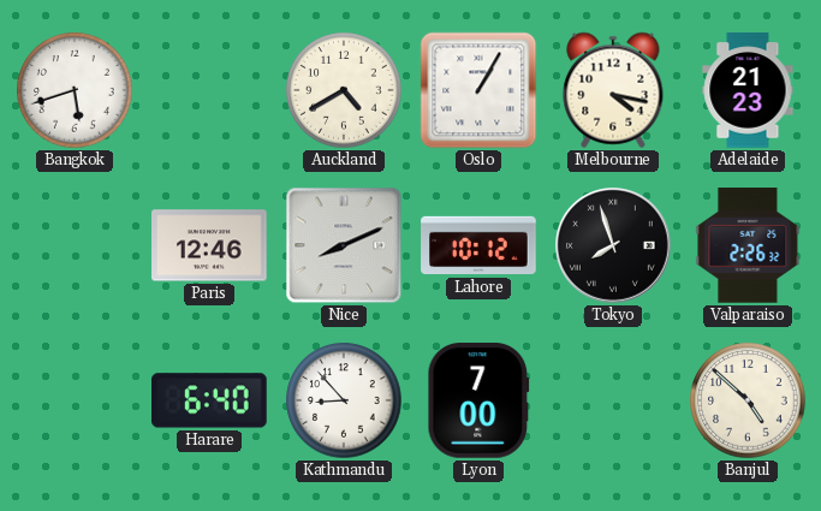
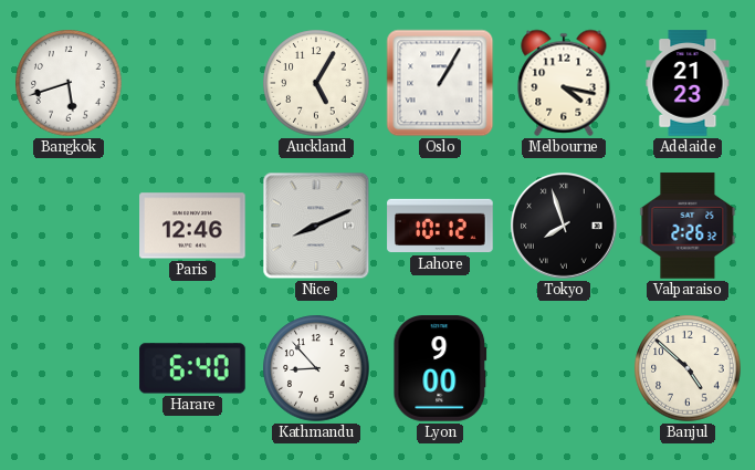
Auckland: 4:40 -> 5:05
Lyon: 7:00 -> 9:00
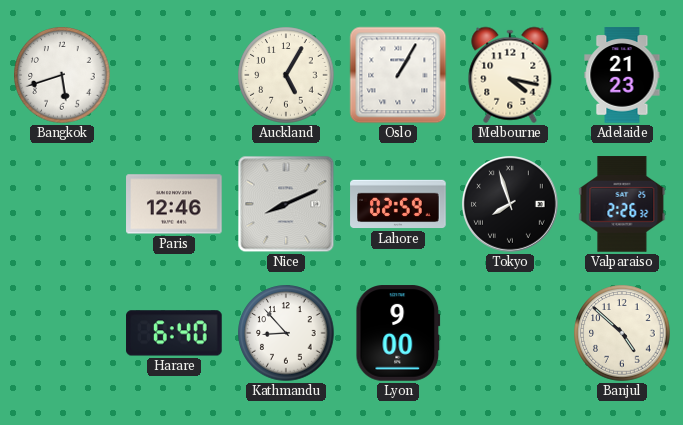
Lahore: 10:12 -> 02:59
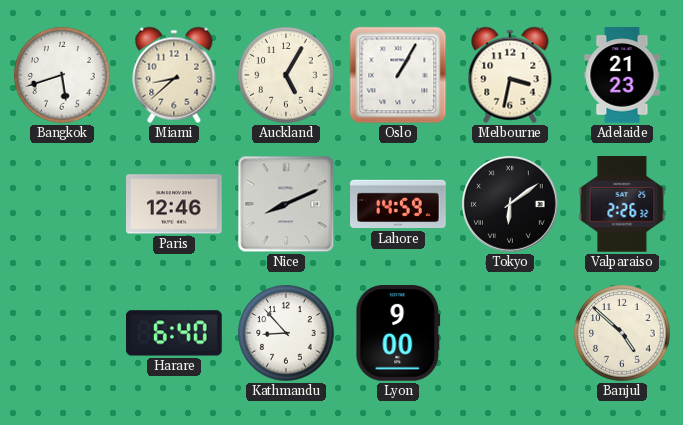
Miami: none -> 8:38
Melbourne: 4:17 -> 3:32
Lahore: 02:59 -> 14:59
Tokyo: 7:57 -> 6:09
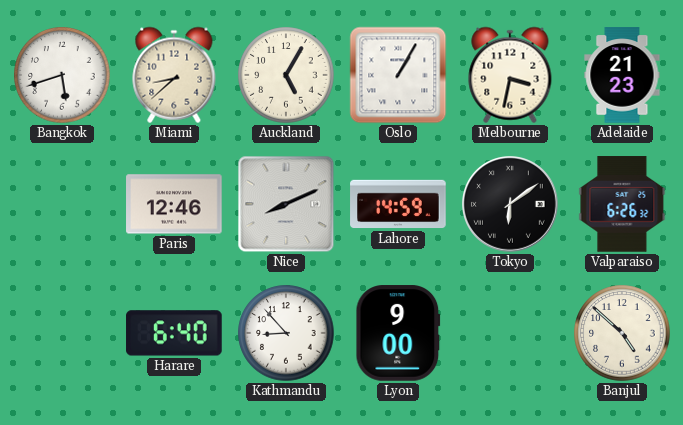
Valparaiso: 2:26 -> 6:26
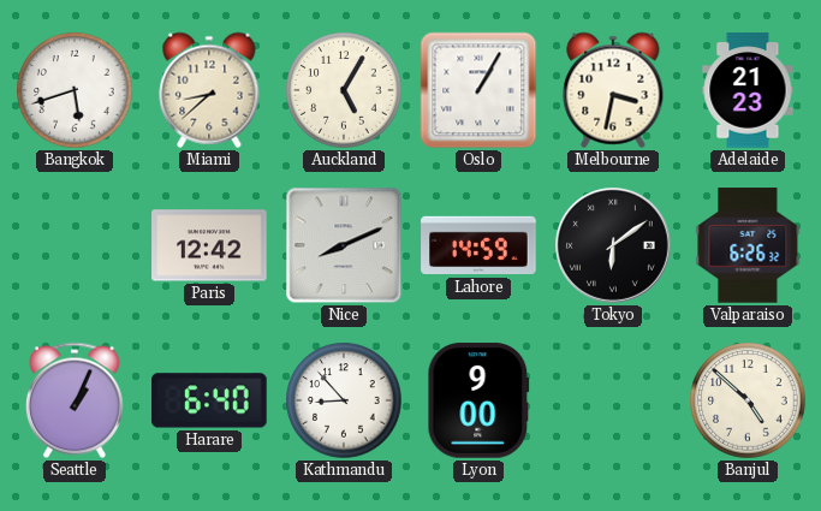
Paris: 12:46 -> 12:42
Seattle: none -> 1:04
